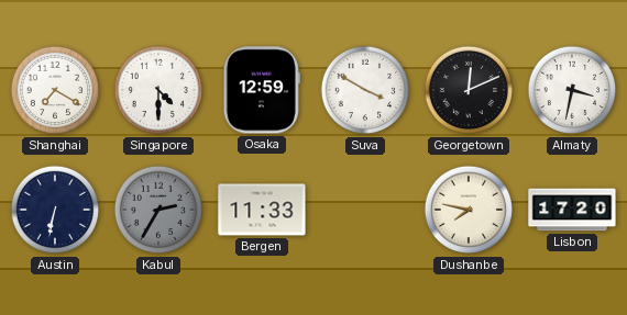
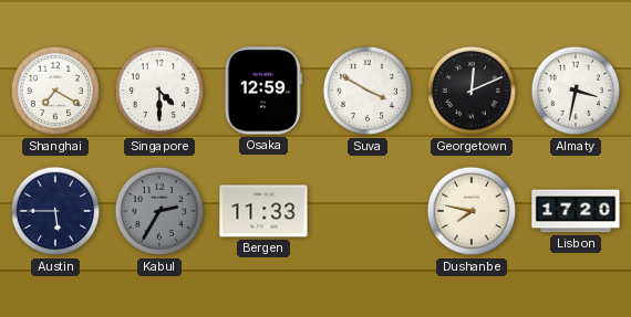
Austin: 6:32 -> 5:45
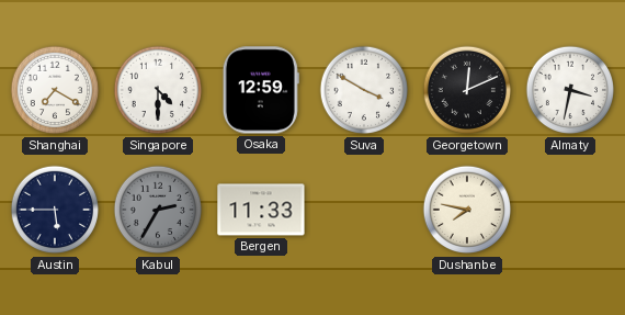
Lisbon: 17:20 -> none
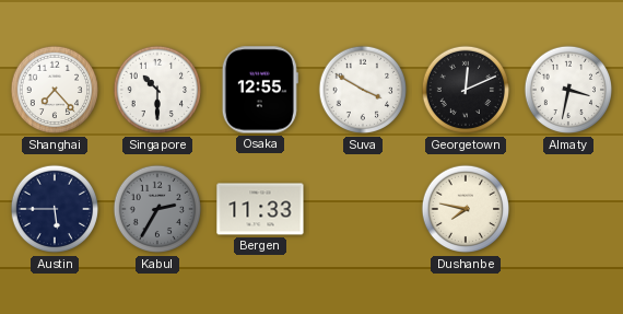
Shanghai: 7:20 -> 7:23
Singapore: 4:30 -> 10:30
Osaka: 12:59 -> 12:55
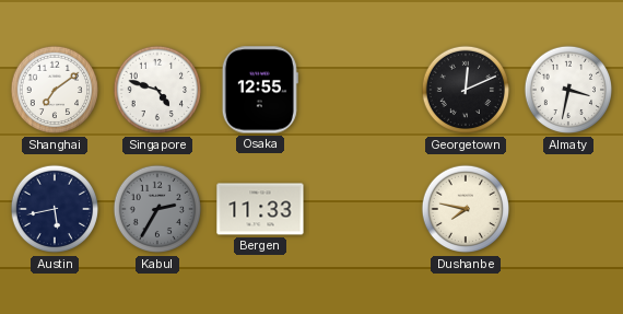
Shanghai: 7:23 -> 7:09
Singapore: 10:30 -> 4:48
Suva: 3:50 -> none
Austin: 5:45 -> 5:43
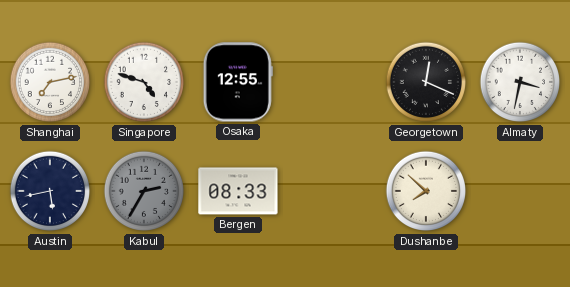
Shanghai: 7:09 -> 7:13
Georgetown: 12:11 -> 12:19
Bergen: 11:33 -> 08:33
Dushanbe: 7:47 -> 7:52
